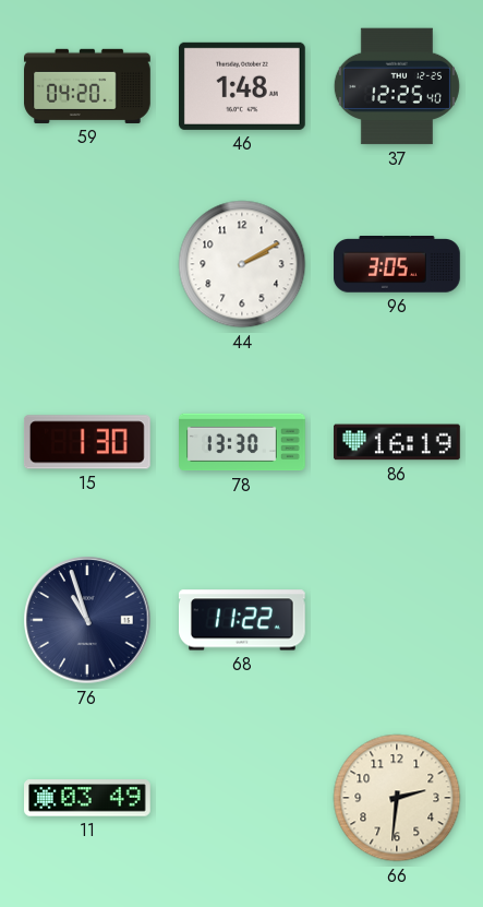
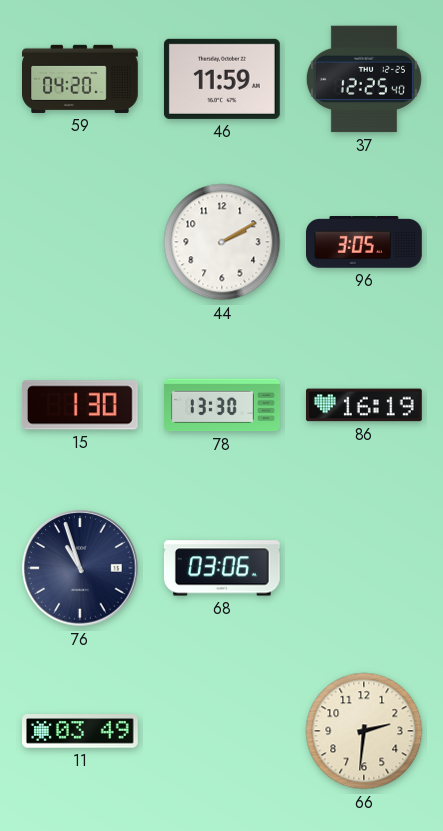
46: 1:48 -> 11:59
68: 11:22 -> 03:06
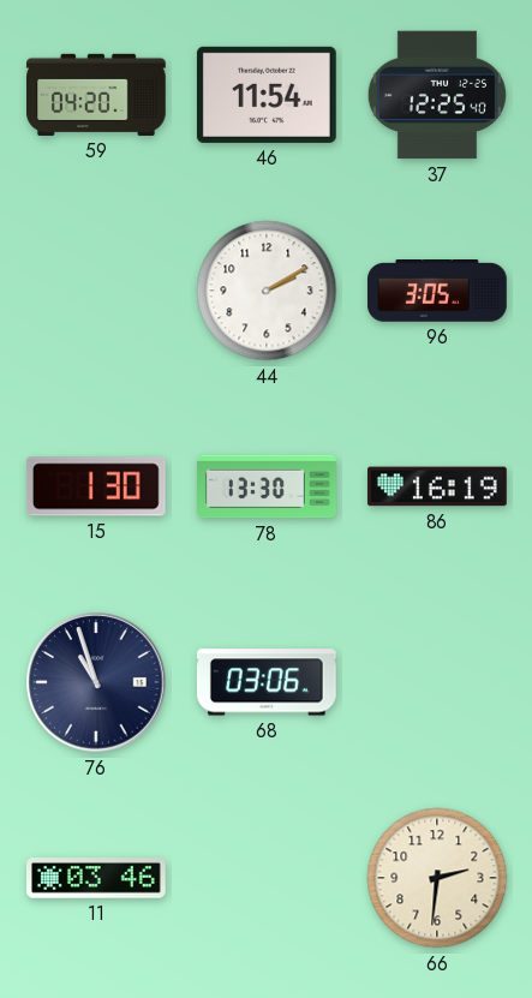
46: 11:59 -> 11:54
11: 03:49 -> 03:46
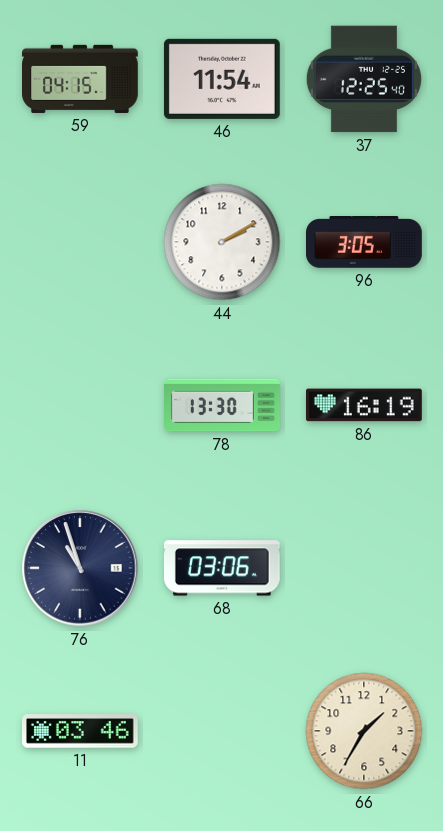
59: 04:20 -> 04:15
15: 1:30 -> none
66: 2:31 -> 1:35
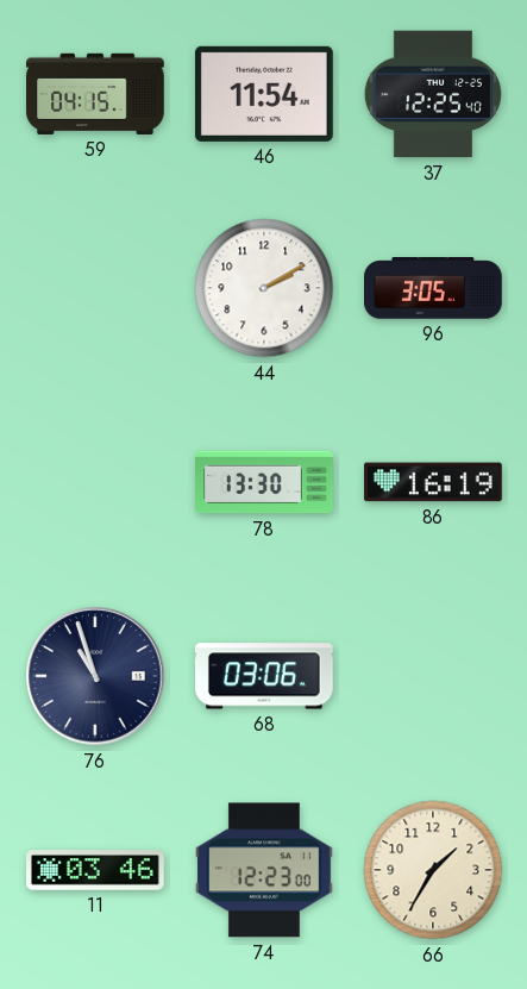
74: none -> 12:23
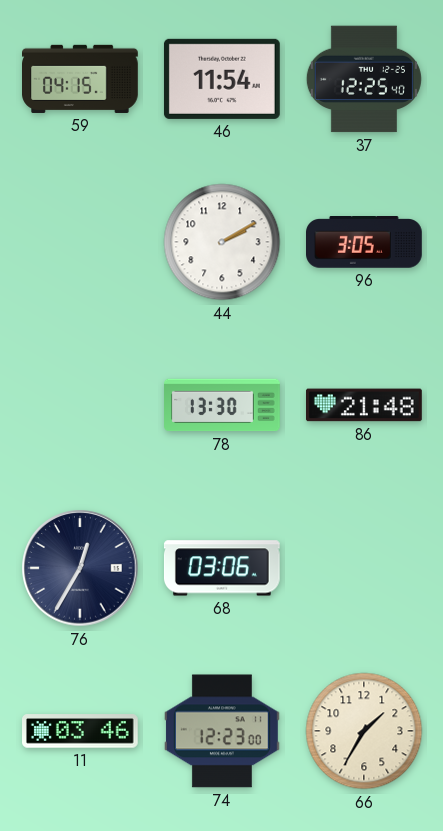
86: 16:19 -> 21:48
76: 10:57 -> 12:35
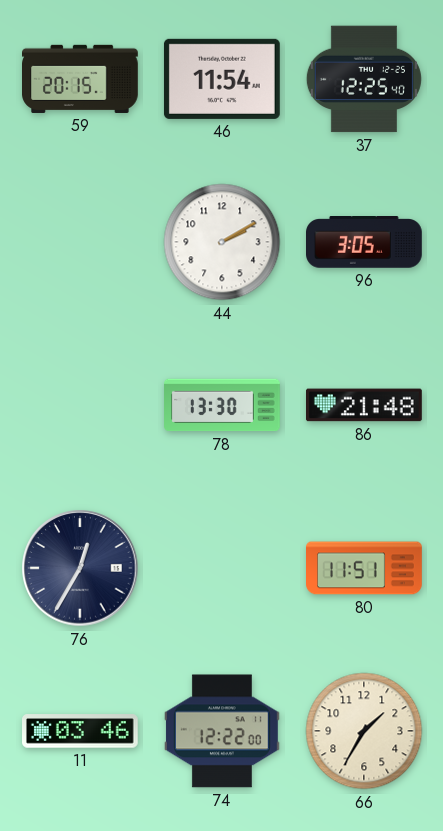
59: 04:15 -> 20:15
68: 03:06 -> none
80: none -> 11:51
74: 12:23 -> 12:22
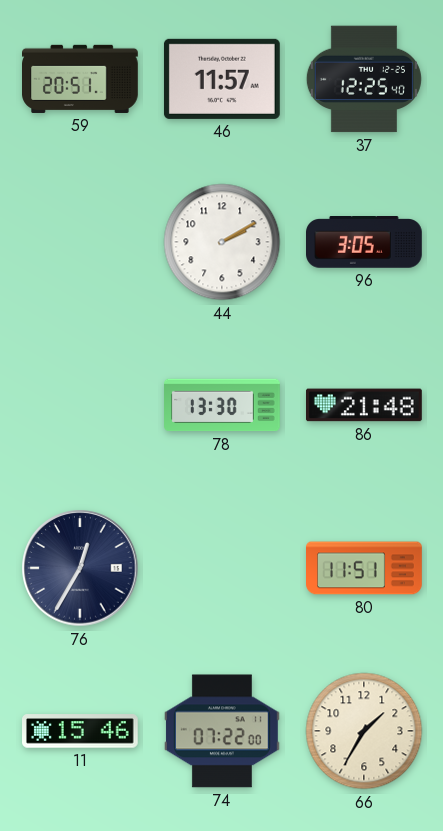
59: 20:15 -> 20:51
46: 11:54 -> 11:57
11: 03:46 -> 15:46
74: 12:22 -> 07:22
